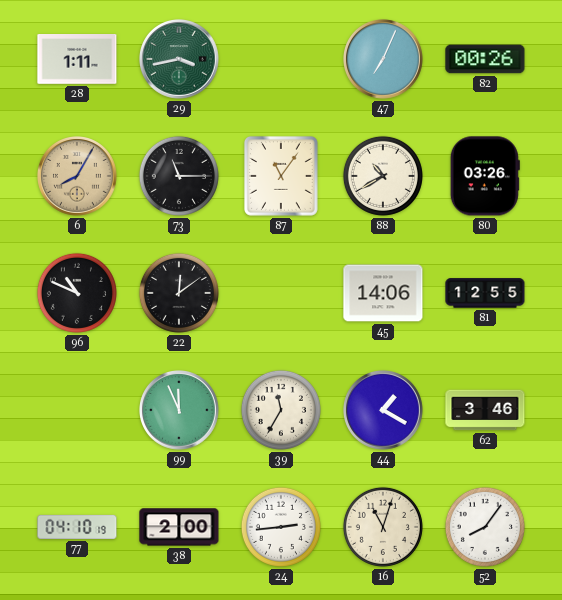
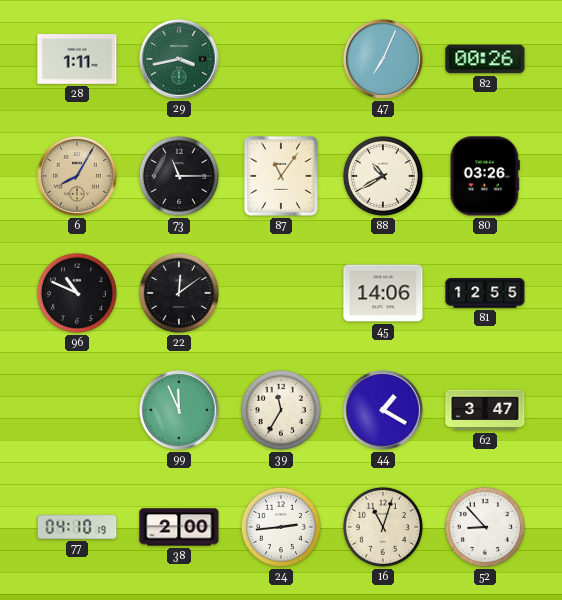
62: 3:46 -> 3:47
52: 8:06 -> 8:53
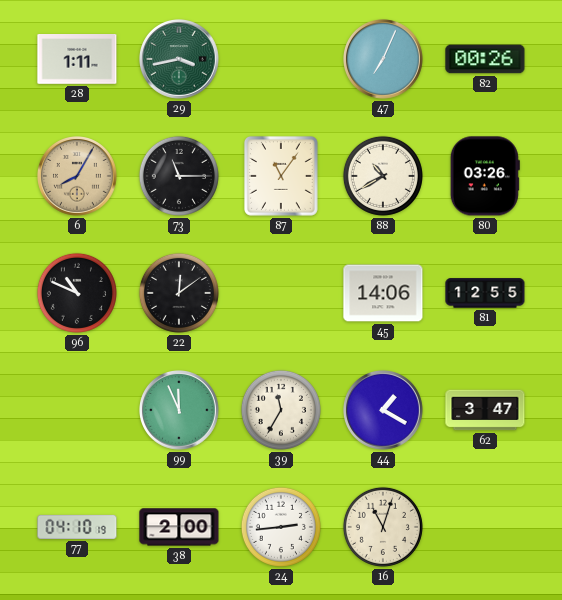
52: 8:53 -> none
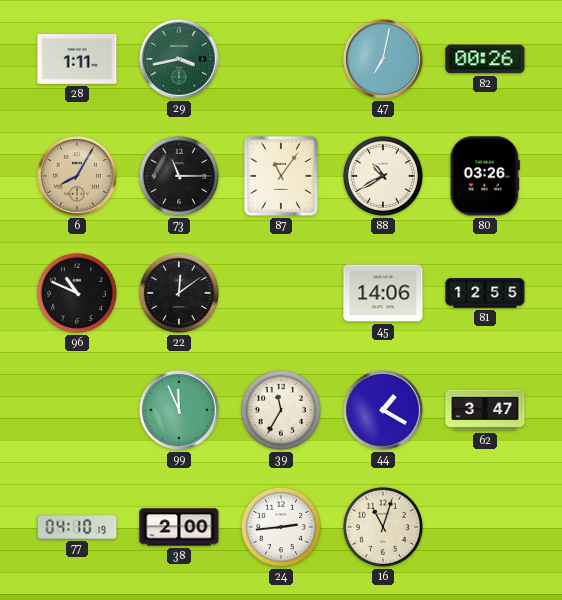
47: 7:04 -> 7:02
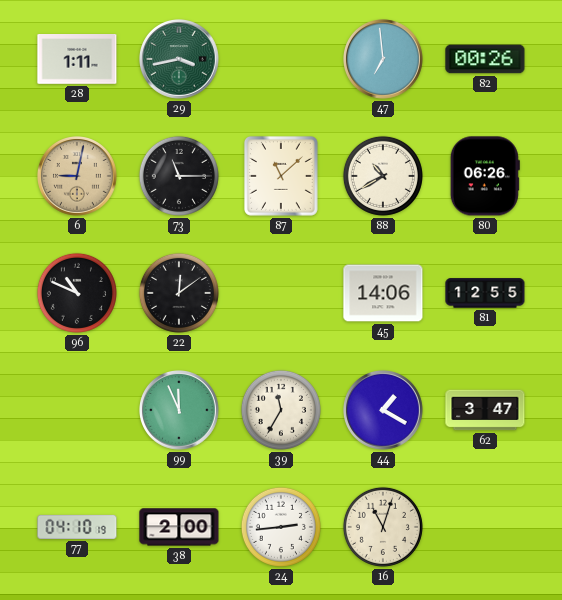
47: 7:02 -> 6:59
6: 8:05 -> 9:02
87: 11:06 -> 11:08
80: 03:26 -> 06:26
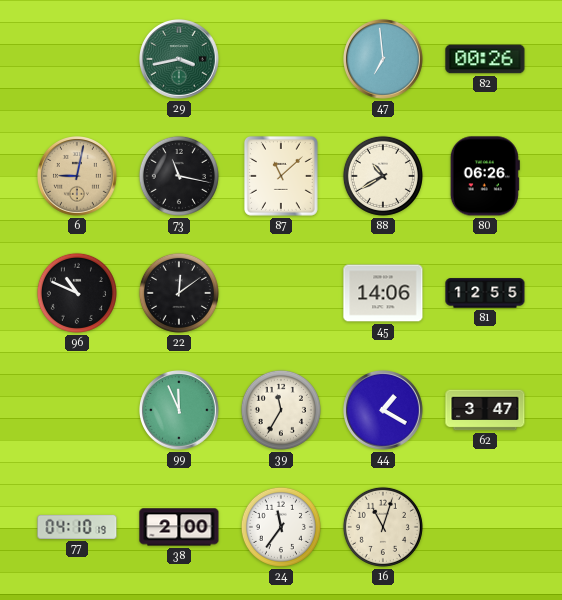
28: 1:11 -> none
73: 11:15 -> 11:17
24: 2:44 -> 11:36
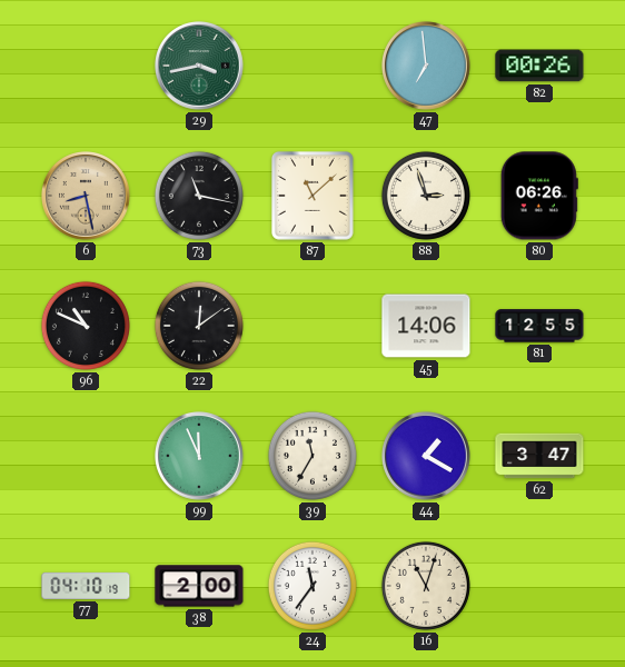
6: 9:02 -> 8:28
88: 10:40 -> 2:57
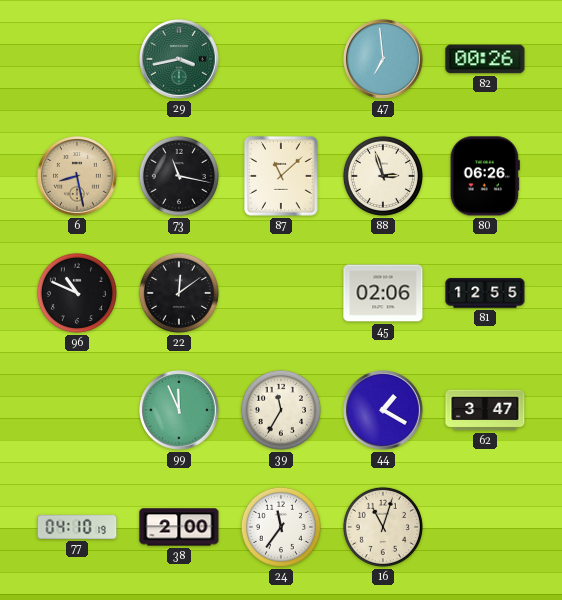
45: 14:06 -> 02:06
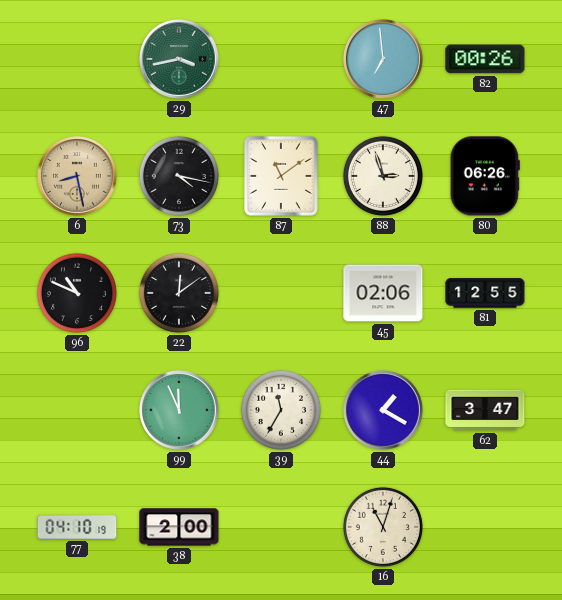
73: 11:17 -> 4:17
87: 11:08 -> 11:09
24: 11:36 -> none
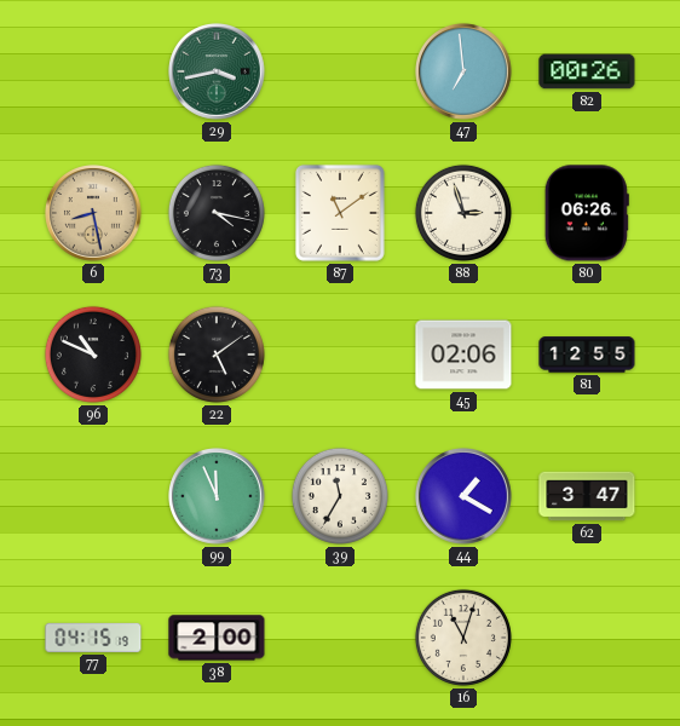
22: 12:09 -> 5:09
77: 04:10 -> 04:15
